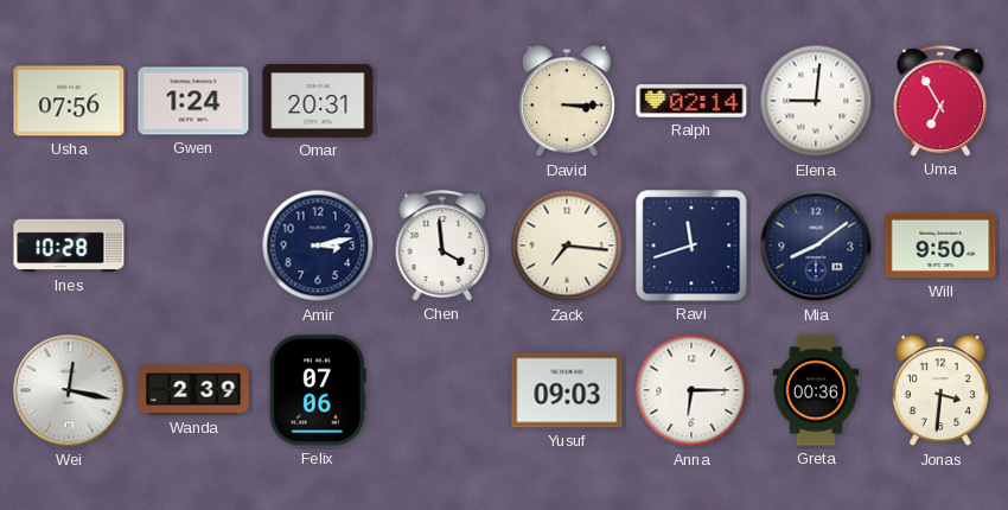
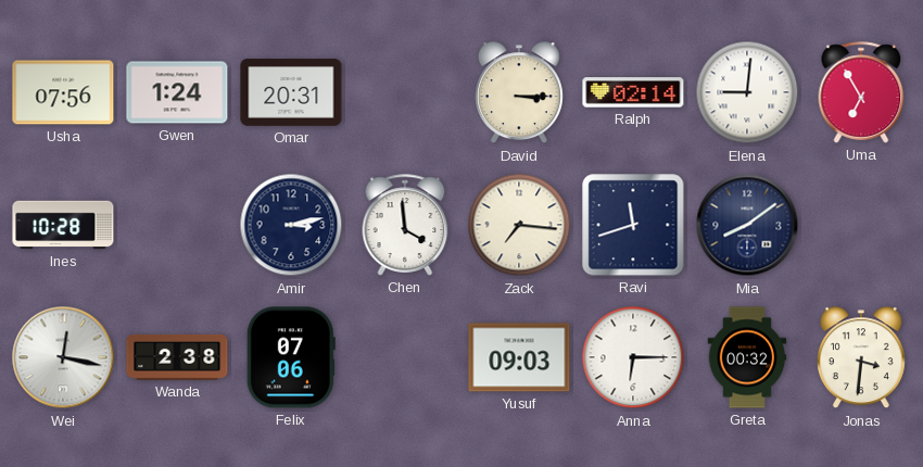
Will: 9:50 -> none
Wanda: 2:39 -> 2:38
Greta: 00:36 -> 00:32
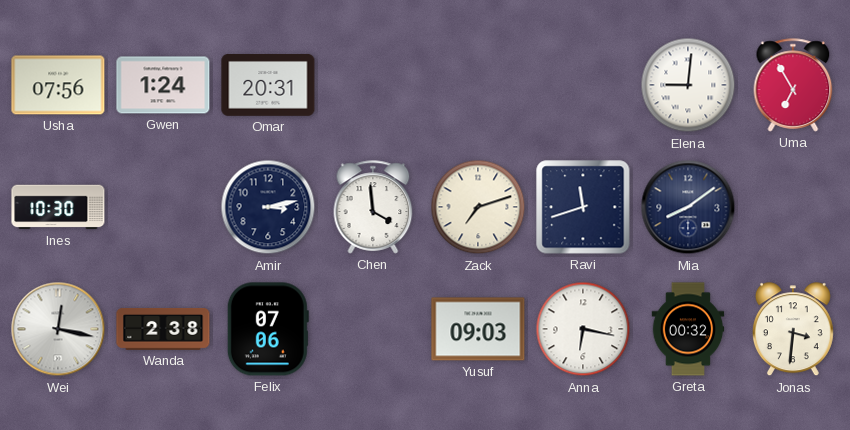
David: 3:15 -> none
Ralph: 02:14 -> none
Ines: 10:28 -> 10:30
Zack: 7:16 -> 7:12
Anna: 6:15 -> 6:17
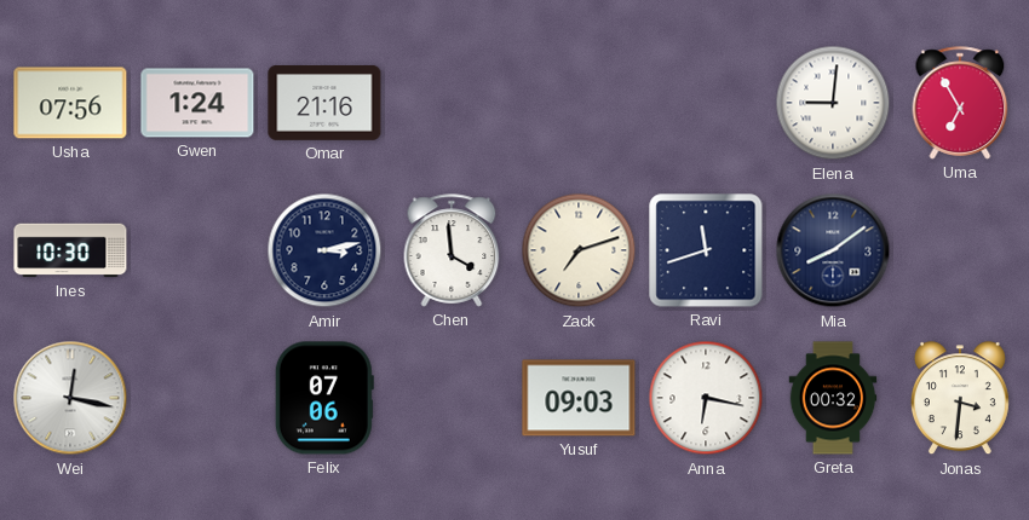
Omar: 20:31 -> 21:16
Wanda: 2:38 -> none
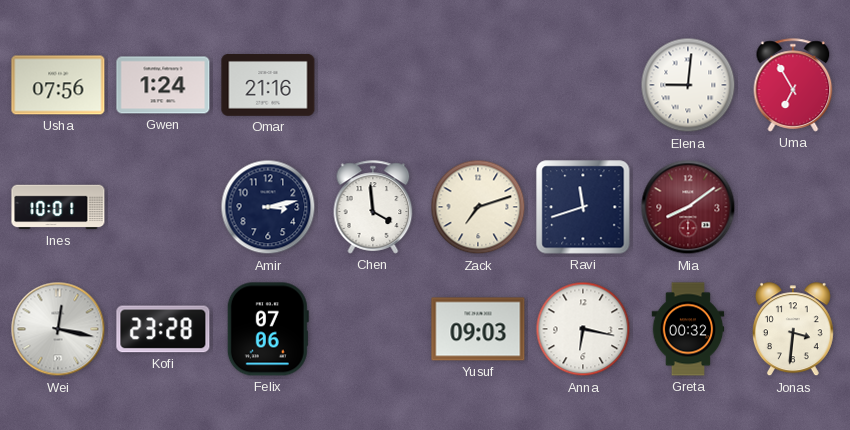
Ines: 10:30 -> 10:01
Mia dial: navy -> burgundy
Kofi: none -> 23:28
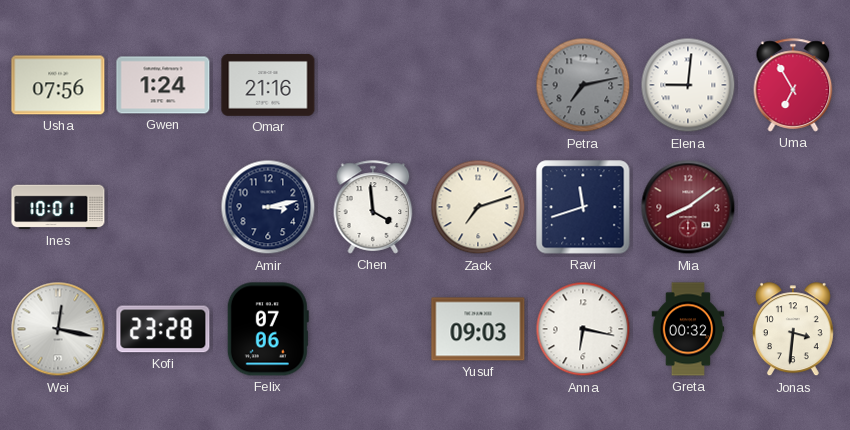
Petra: none -> 7:13
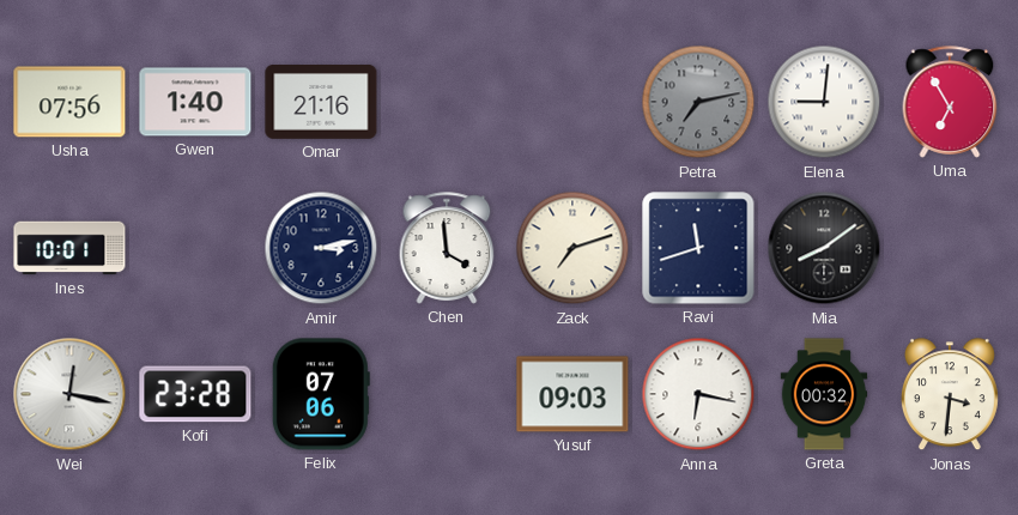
Gwen: 1:24 -> 1:40
Mia dial: burgundy -> black
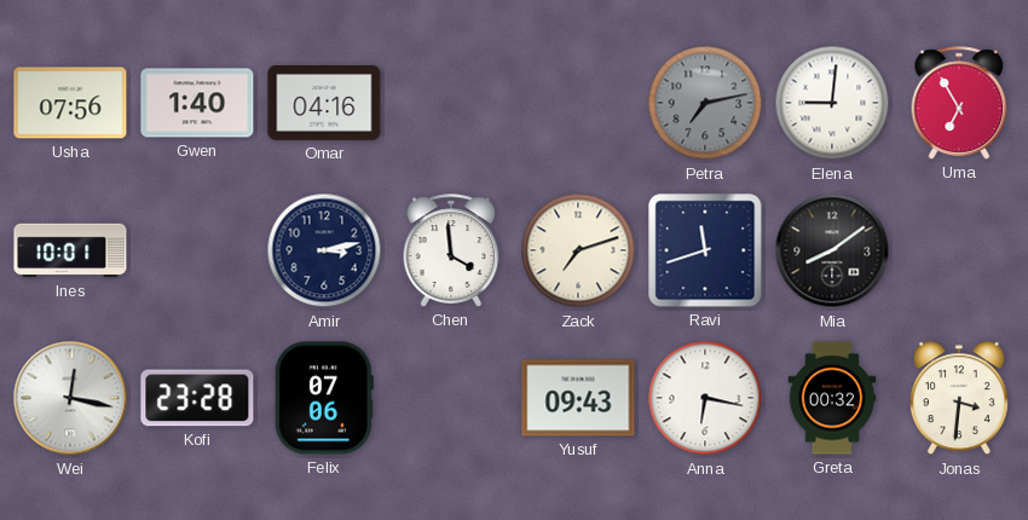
Omar: 21:16 -> 04:16
Yusuf: 09:03 -> 09:43
